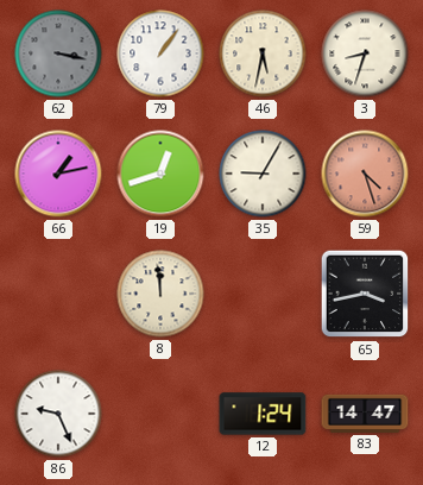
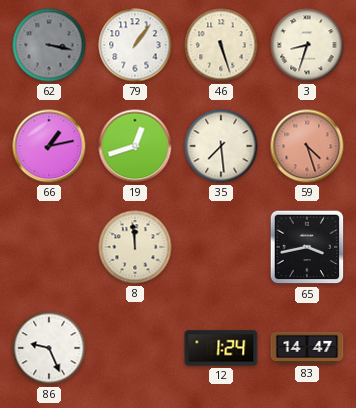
46: 5:32 -> 5:27
35: 9:05 -> 7:29
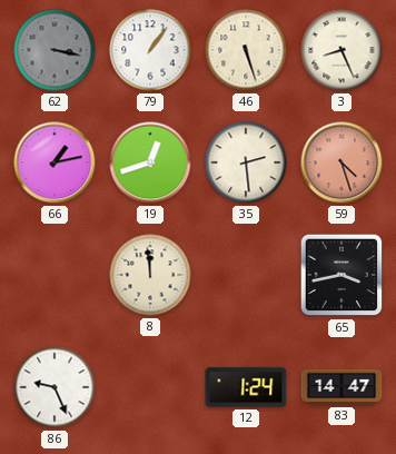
3: 8:33 -> 8:26
35: 7:29 -> 2:29
